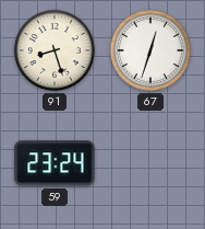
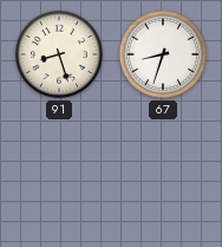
67: 12:33 -> 8:33
59: 23:24 -> none
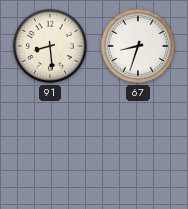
91: 8:27 -> 8:29
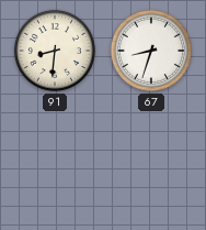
91: 8:29 -> 8:31
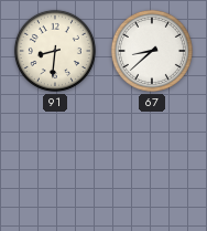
67: 8:33 -> 8:38
